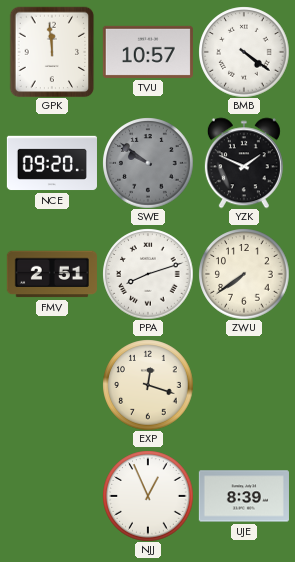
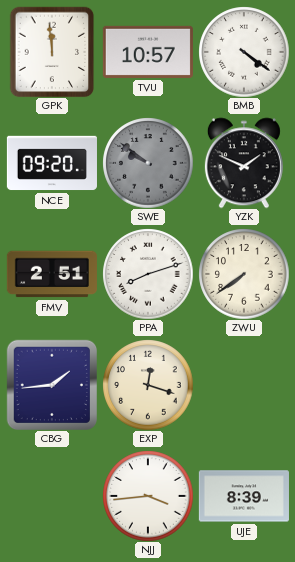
CBG: none -> 1:44
NJJ: 12:56 -> 3:44
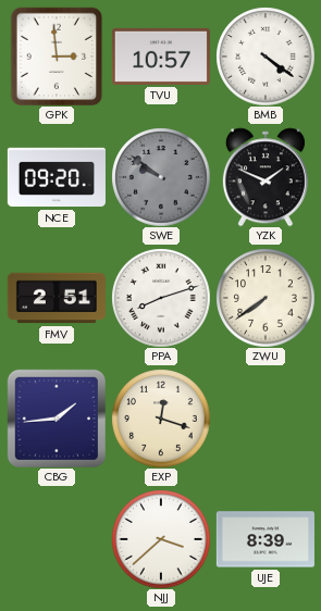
GPK: 11:59 -> 2:59
NJJ: 3:44 -> 3:38
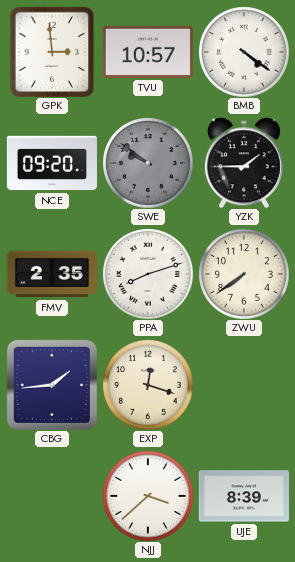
YZK: 1:49 -> 1:45
FMV: 2:51 -> 2:35
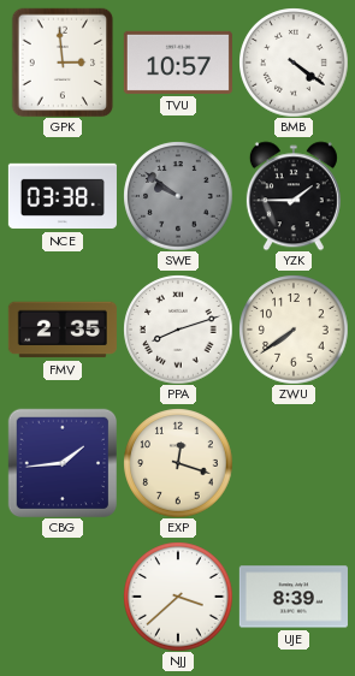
NCE: 09:20 -> 03:38
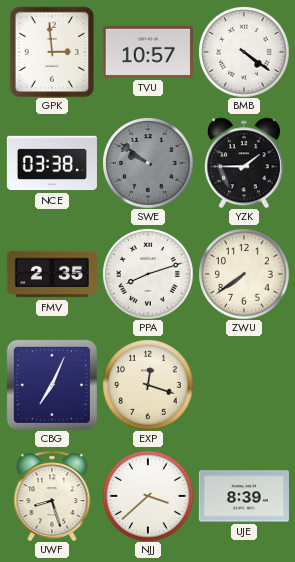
CBG: 1:44 -> 7:04
UWF: none -> 8:27
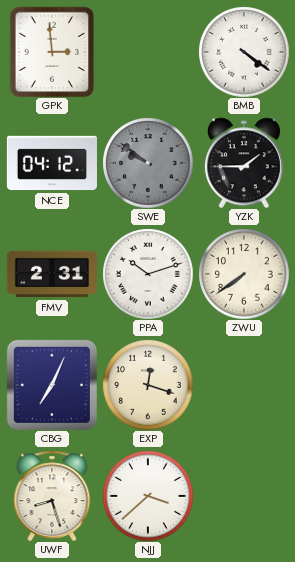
TVU: 10:57 -> none
NCE: 03:38 -> 04:12
FMV: 2:35 -> 2:31
PPA: 8:12 -> 10:12
UJE: 8:39 -> none
